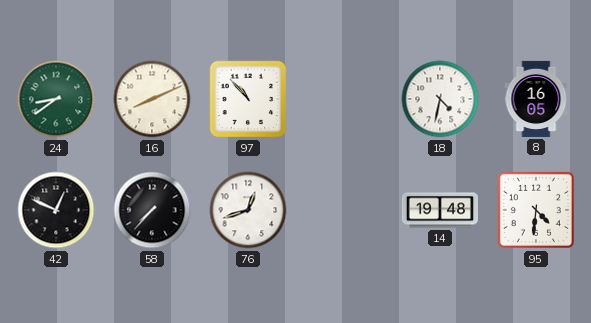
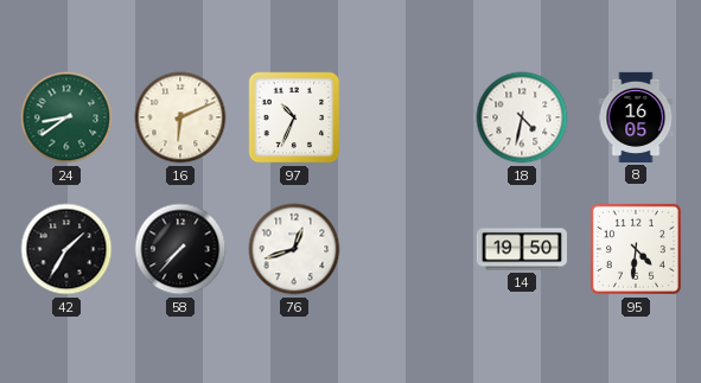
16: 8:11 -> 6:11
97: 10:53 -> 10:34
42: 12:49 -> 1:35
14: 19:48 -> 19:50
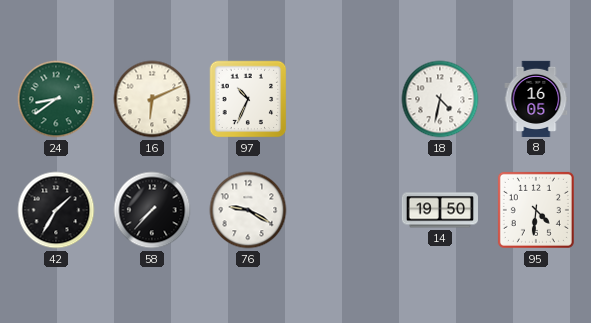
76: 12:42 -> 9:20
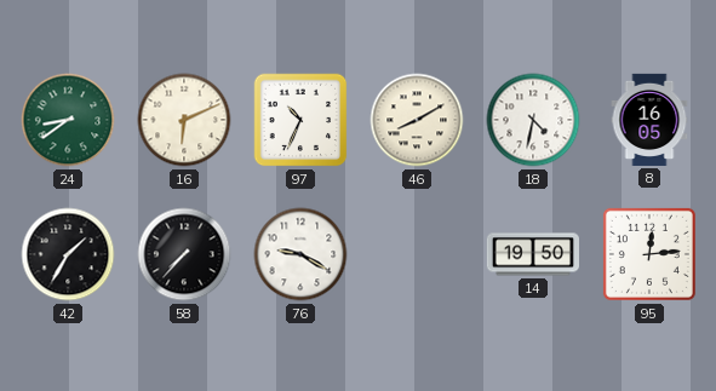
46: none -> 8:10
95: 4:31 -> 12:14
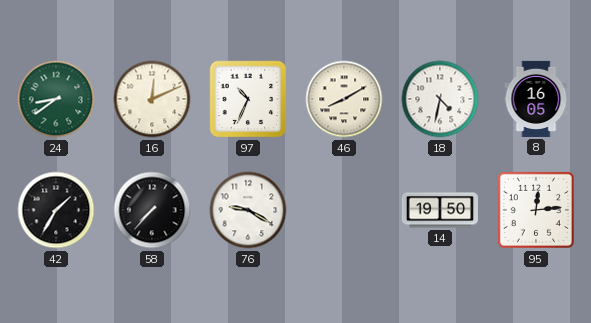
16: 6:11 -> 12:11
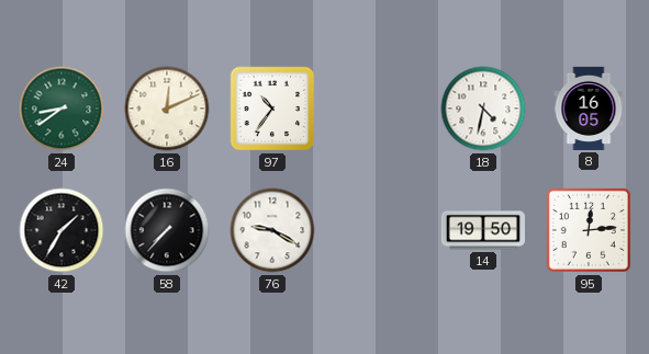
97: 10:34 -> 10:36
46: 8:10 -> none
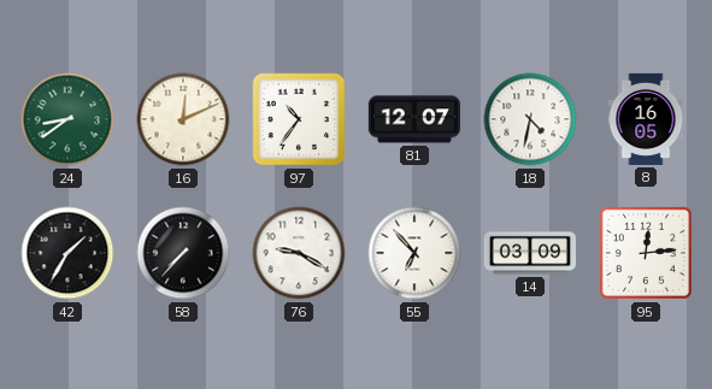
81: none -> 12:07
55: none -> 6:53
14: 19:50 -> 03:09
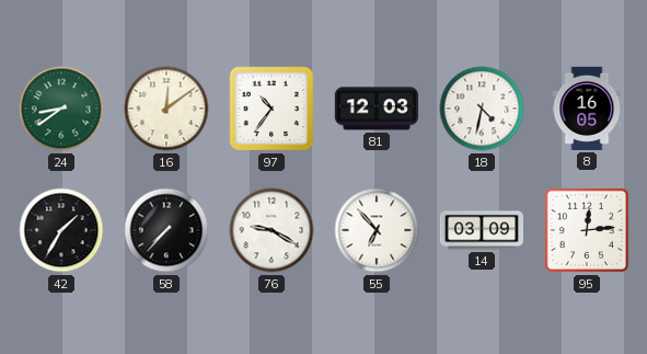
16: 12:11 -> 12:09
81: 12:07 -> 12:03
